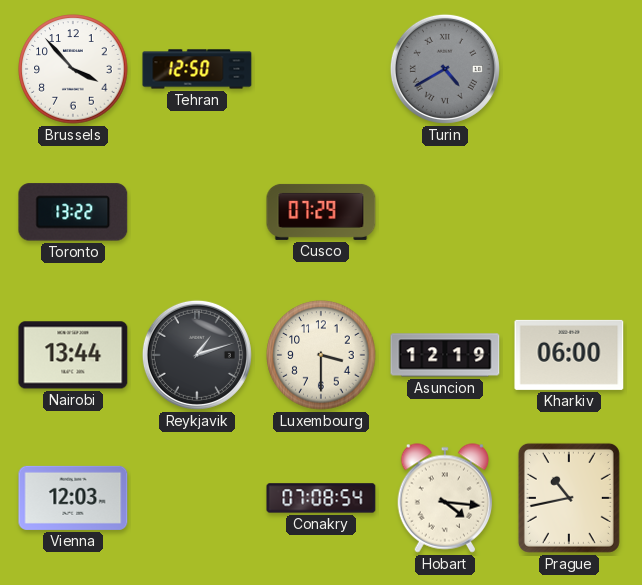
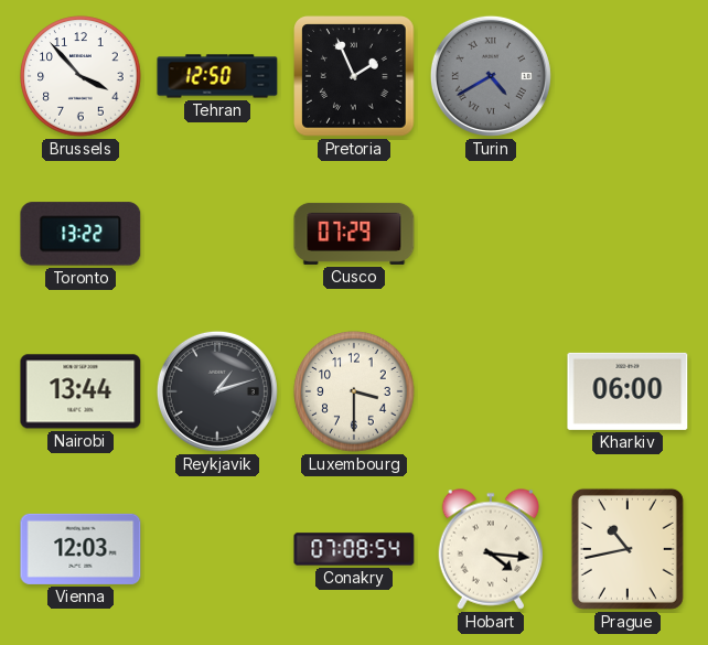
Pretoria: none -> 1:56
Asuncion: 12:19 -> none
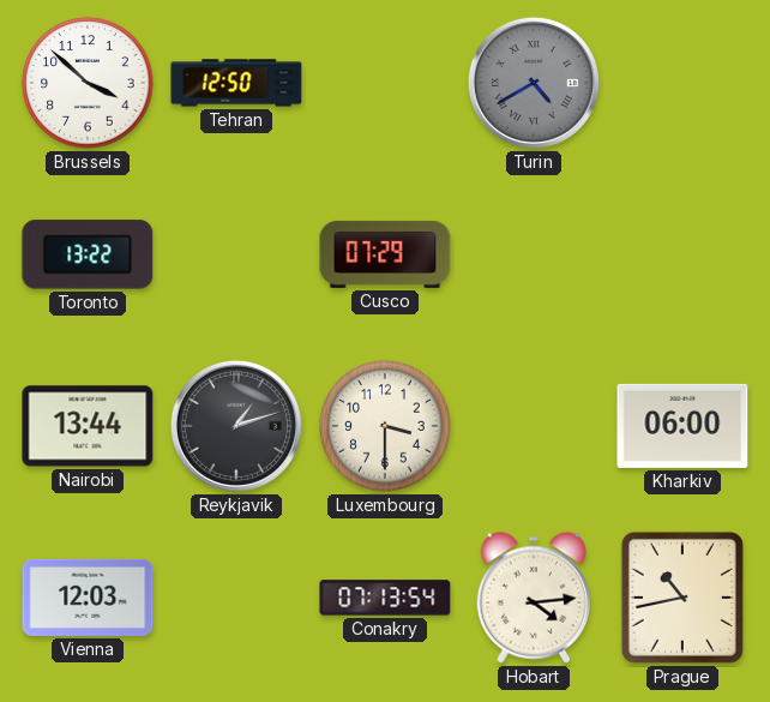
Brussels: 3:53 -> 3:52
Pretoria: 1:56 -> none
Conakry: 07:08 -> 07:13
Hobart: 4:16 -> 4:14
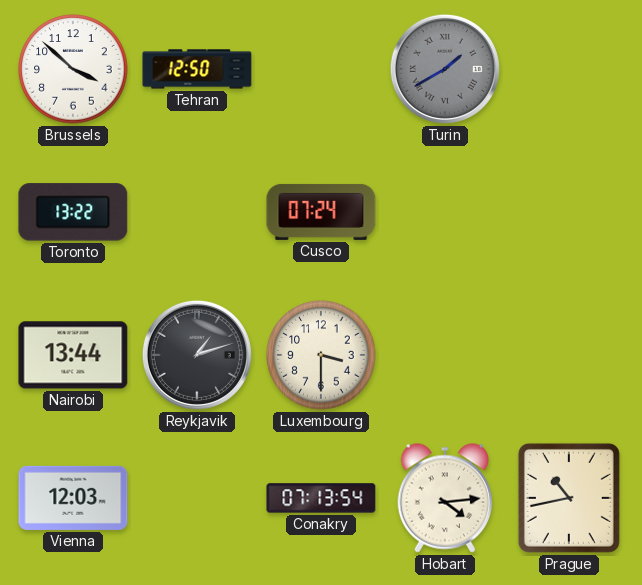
Turin: 4:40 -> 1:40
Cusco: 07:29 -> 07:24
Kharkiv: 06:00 -> none
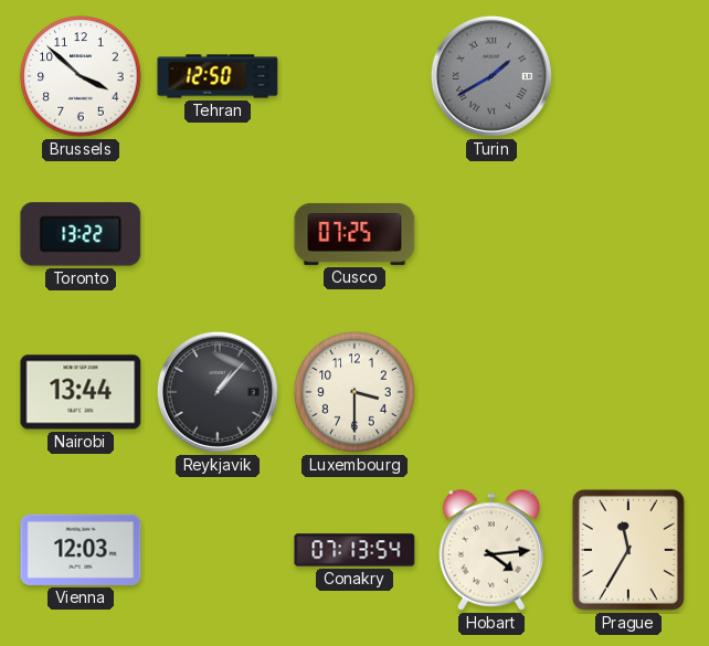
Cusco: 07:24 -> 07:25
Reykjavik: 1:12 -> 1:07
Prague: 10:43 -> 11:35
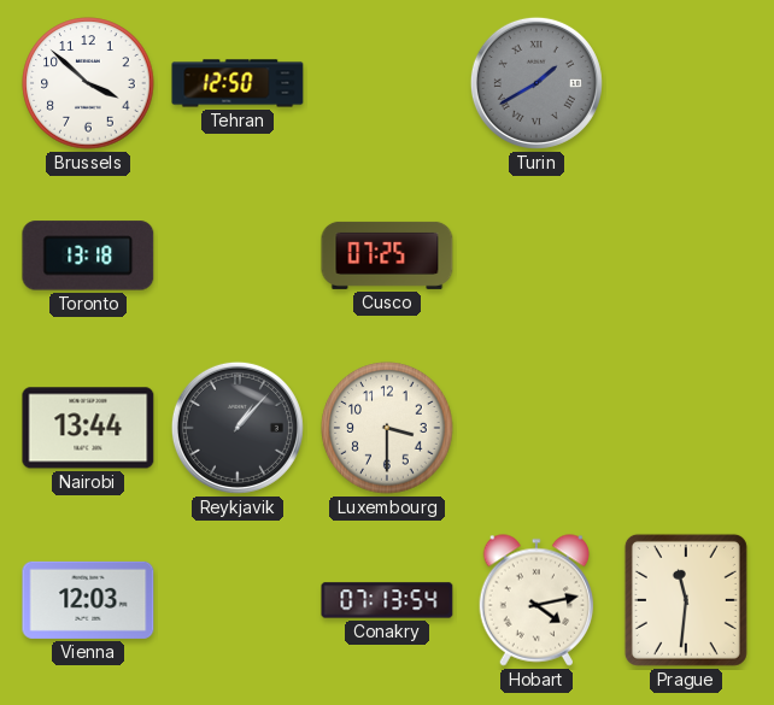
Toronto: 13:22 -> 13:18
Hobart: 4:14 -> 4:13
Prague: 11:35 -> 11:31
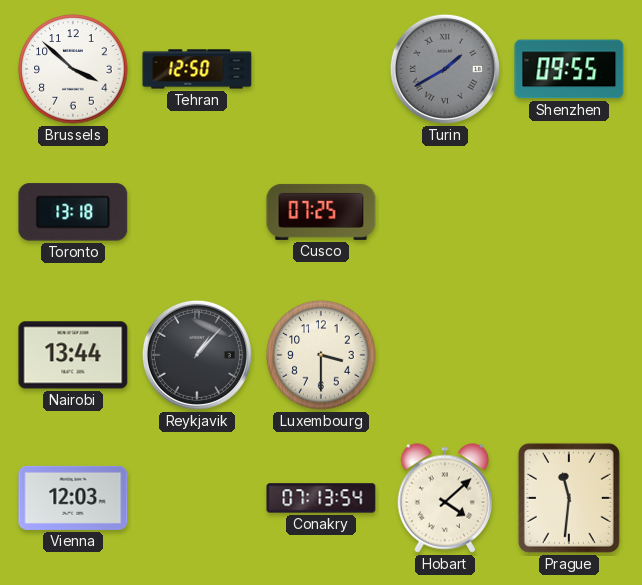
Shenzhen: none -> 09:55
Hobart: 4:13 -> 4:08
